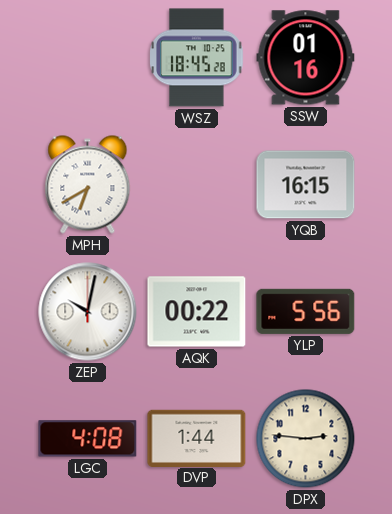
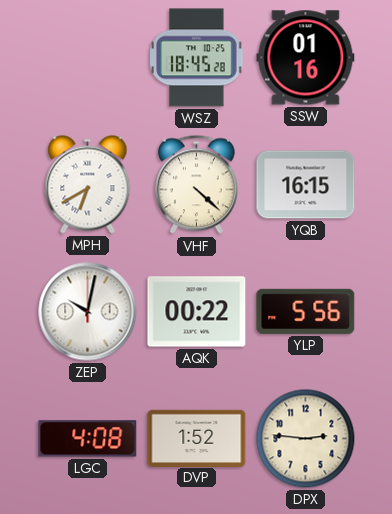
VHF: none -> 4:22
DVP: 1:44 -> 1:52
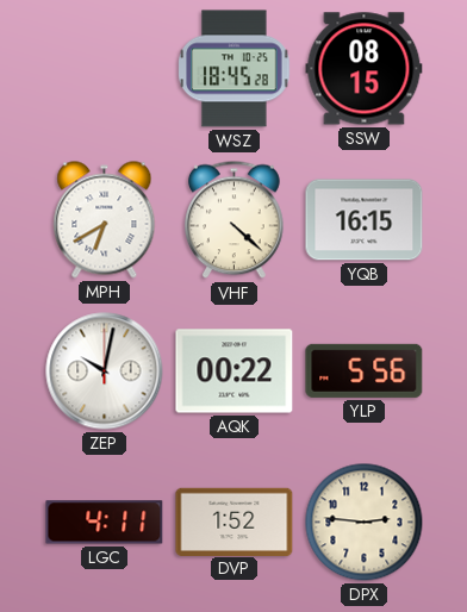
SSW: 01:16 -> 08:15
LGC: 4:08 -> 4:11
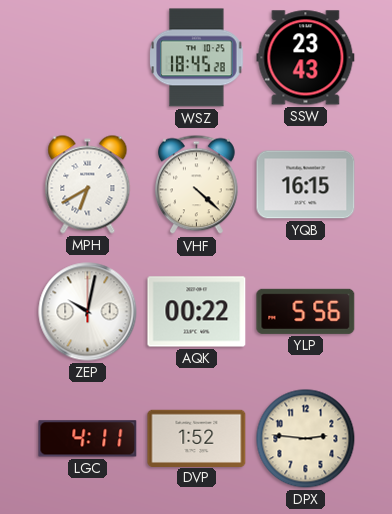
SSW: 08:15 -> 23:43
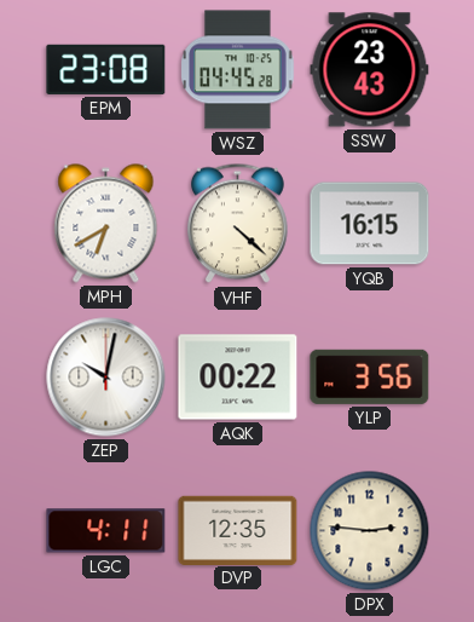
EPM: none -> 23:08
WSZ: 18:45 -> 04:45
YLP: 5:56 -> 3:56
DVP: 1:52 -> 12:35
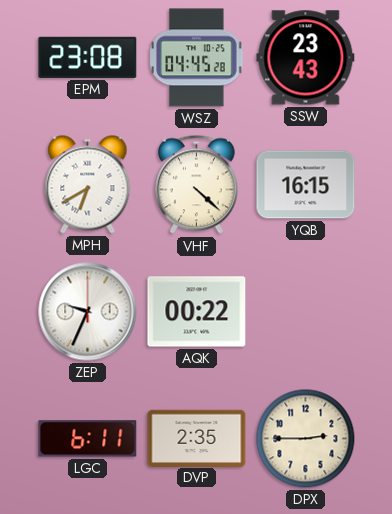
ZEP: 10:02 -> 9:34
YLP: 3:56 -> none
LGC: 4:11 -> 6:11
DVP: 12:35 -> 2:35
DPX: 2:46 -> 2:45
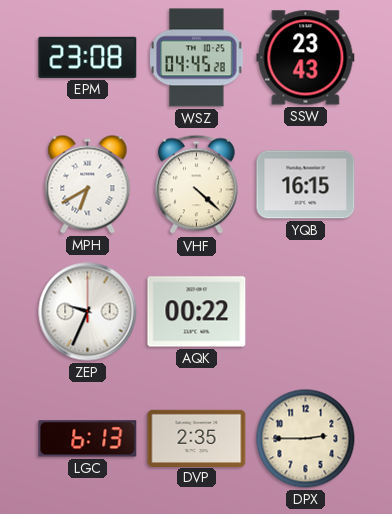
LGC: 6:11 -> 6:13
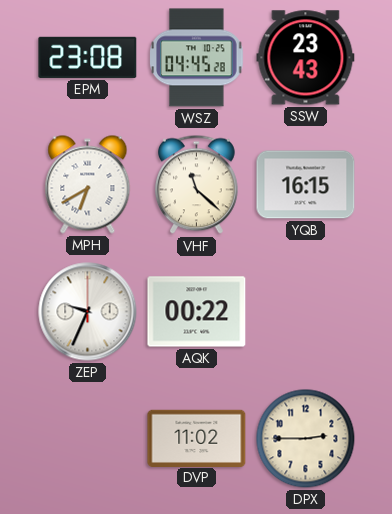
VHF: 4:22 -> 11:22
LGC: 6:13 -> none
DVP: 2:35 -> 11:02
